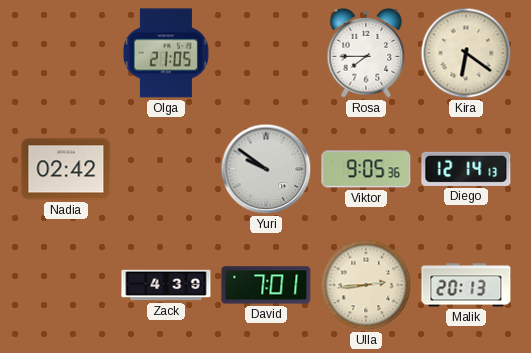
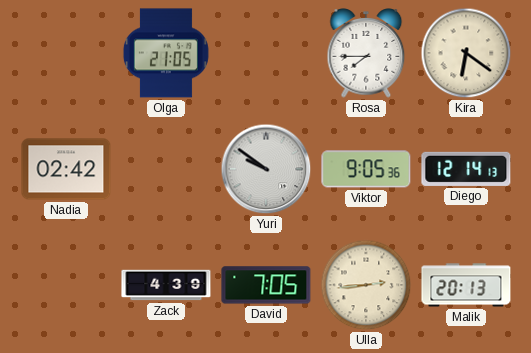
David: 7:01 -> 7:05
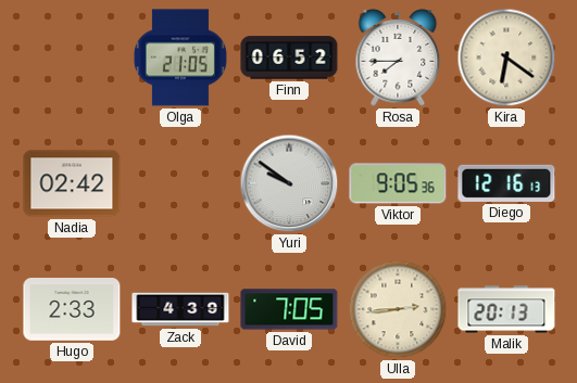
Finn: none -> 06:52
Diego: 12:14 -> 12:16
Hugo: none -> 2:33
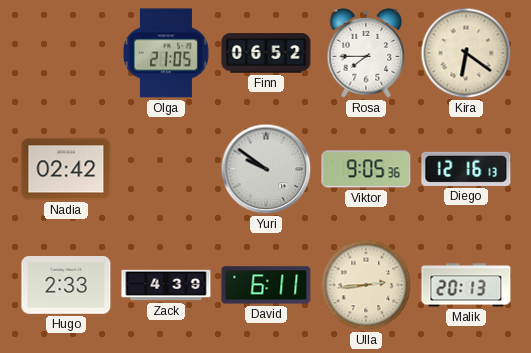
David: 7:05 -> 6:11
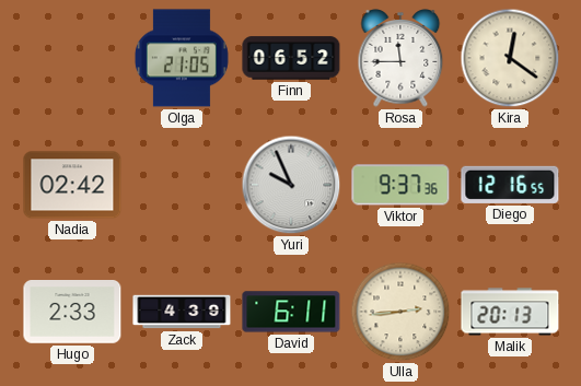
Rosa: 7:45 -> 11:45
Kira: 6:21 -> 12:21
Yuri: 9:51 -> 9:56
Viktor: 9:05 -> 9:37
Diego: 12:16:13 -> 12:16:55
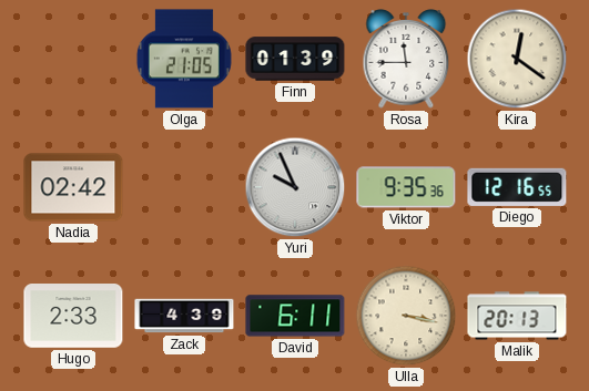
Finn: 06:52 -> 01:39
Viktor: 9:37 -> 9:35
Ulla: 2:44 -> 3:17
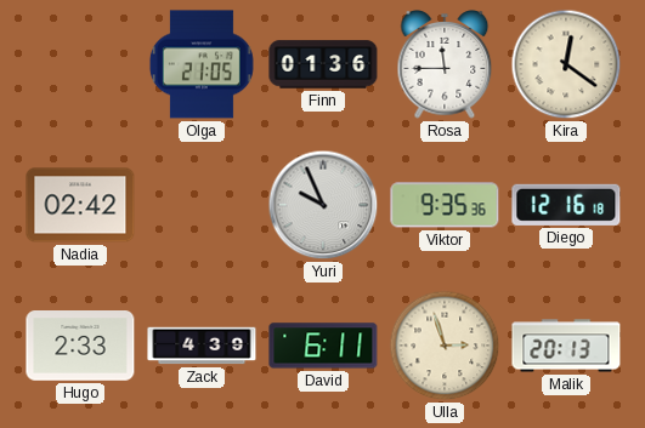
Finn: 01:39 -> 01:36
Diego: 12:16:55 -> 12:16:18
Ulla: 3:17 -> 2:57
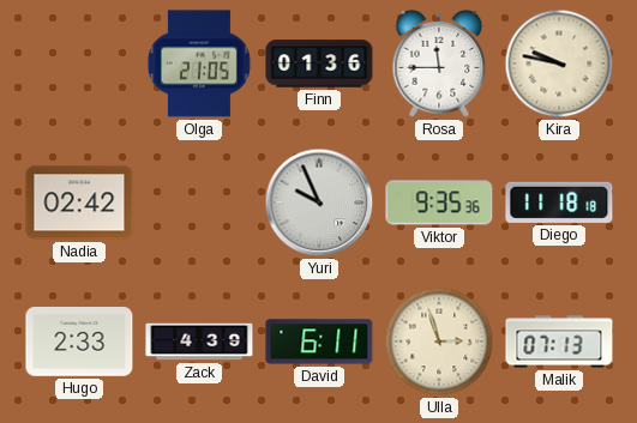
Kira: 12:21 -> 9:47
Diego: 12:16 -> 11:18
Malik: 20:13 -> 07:13
